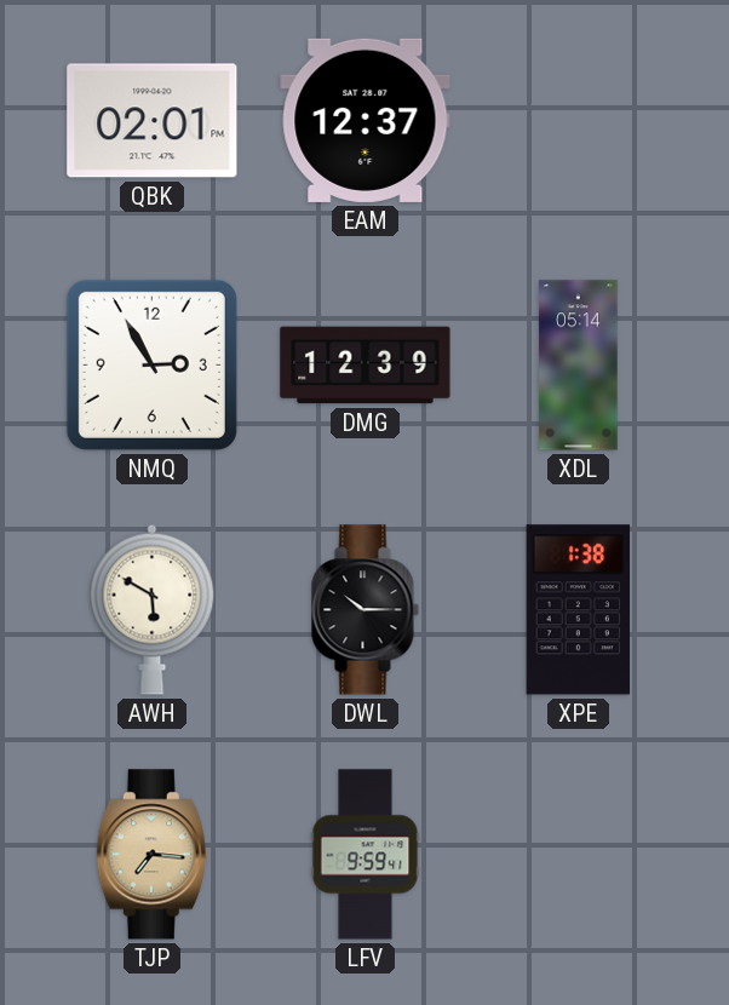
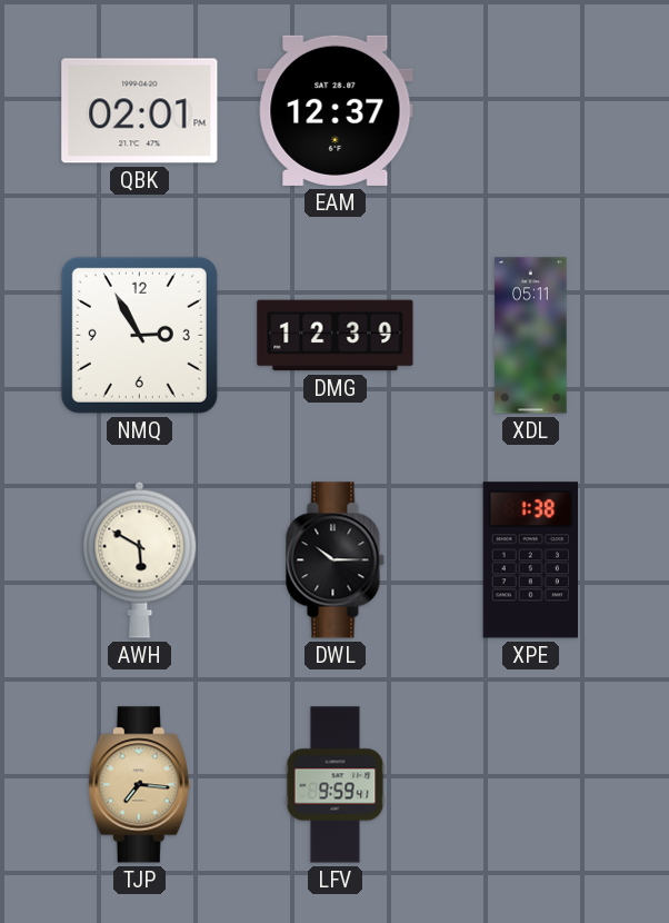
XDL: 05:14 -> 05:11
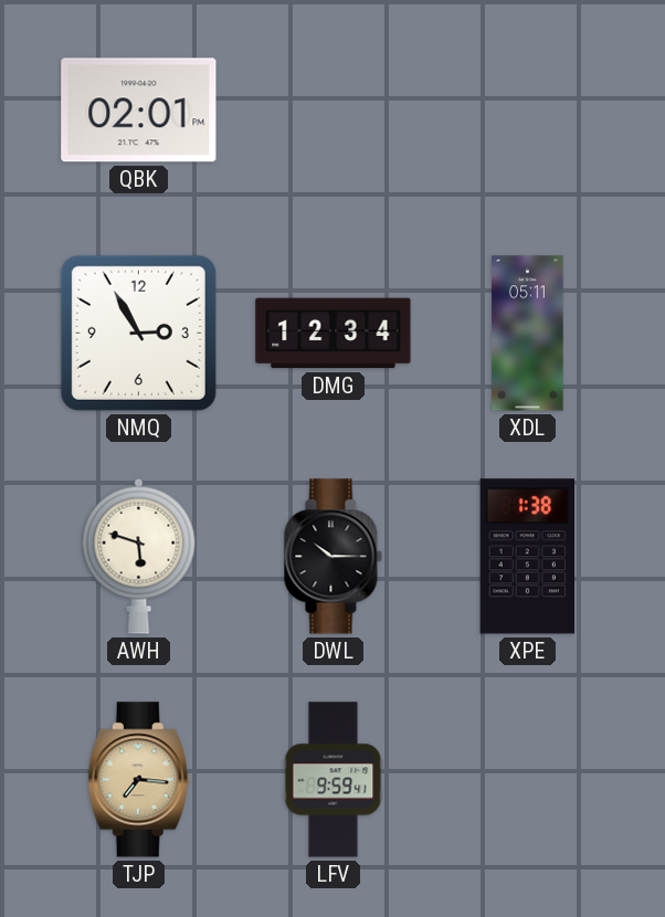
EAM: 12:37 -> none
DMG: 12:39 -> 12:34
AWH: 5:50 -> 5:48
